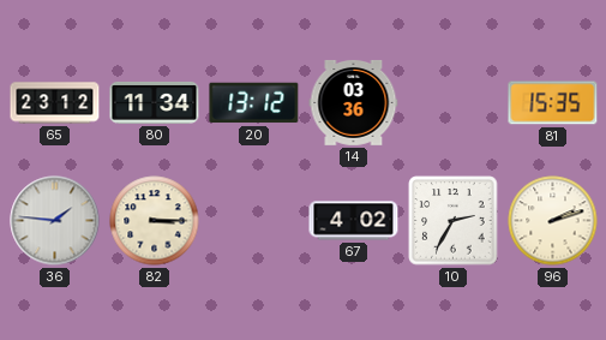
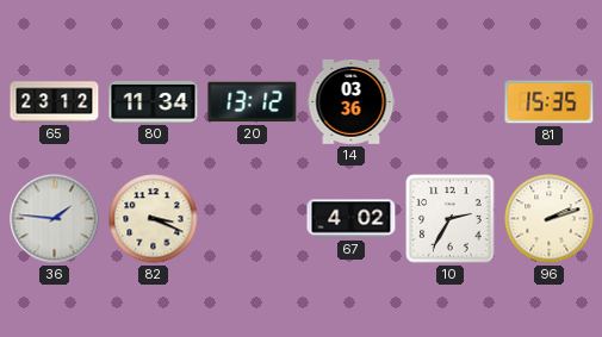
82: 3:15 -> 3:19
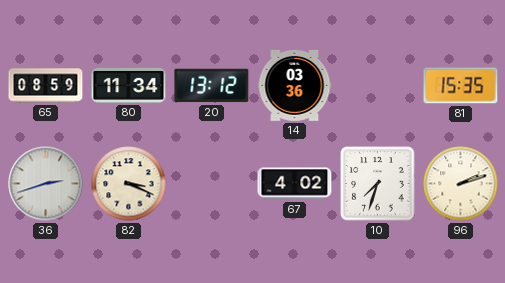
65: 23:12 -> 08:59
36: 1:46 -> 2:42
10: 2:35 -> 7:33
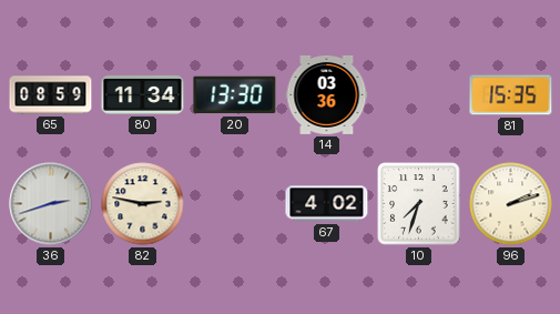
20: 13:12 -> 13:30
82: 3:19 -> 2:47
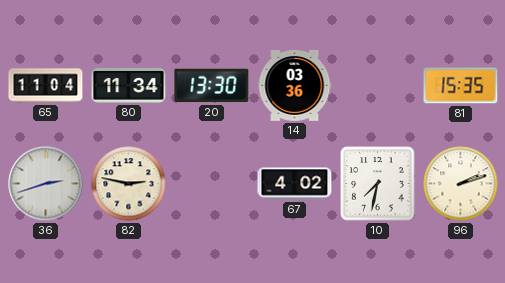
65: 08:59 -> 11:04
10: 7:33 -> 7:32
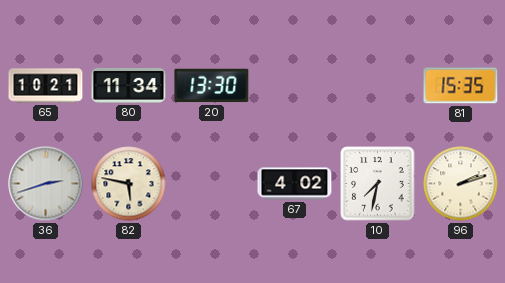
65: 11:04 -> 10:21
14: 03:36 -> none
82: 2:47 -> 5:47
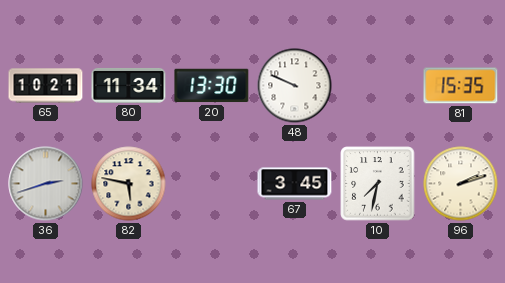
48: none -> 9:49
67: 4:02 -> 3:45
